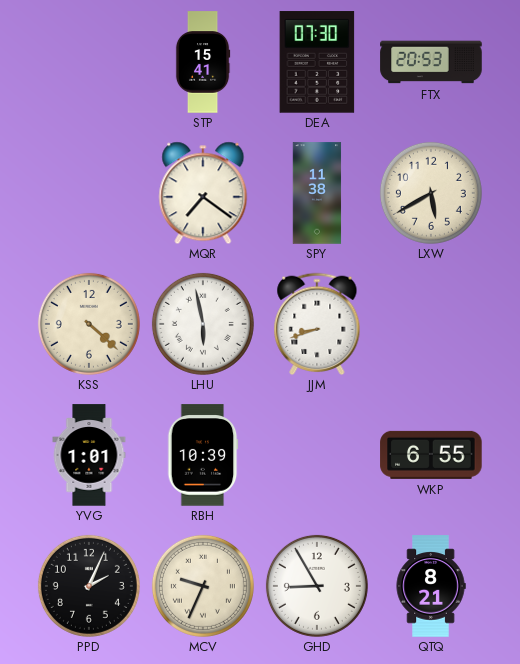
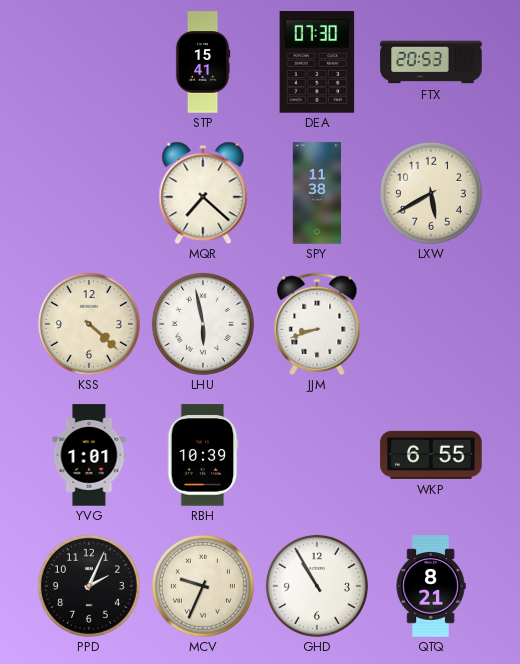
MQR: 7:21 -> 7:22
GHD: 8:55 -> 10:55
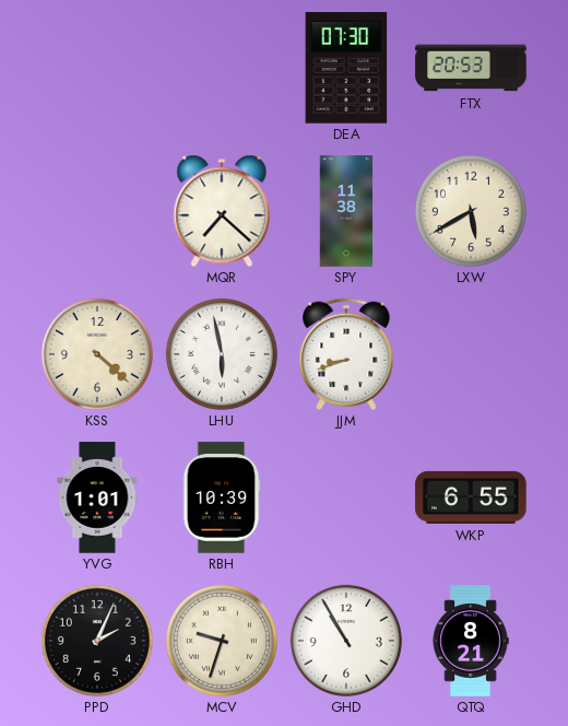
STP: 15:41 -> none
MCV: 9:34 -> 9:33
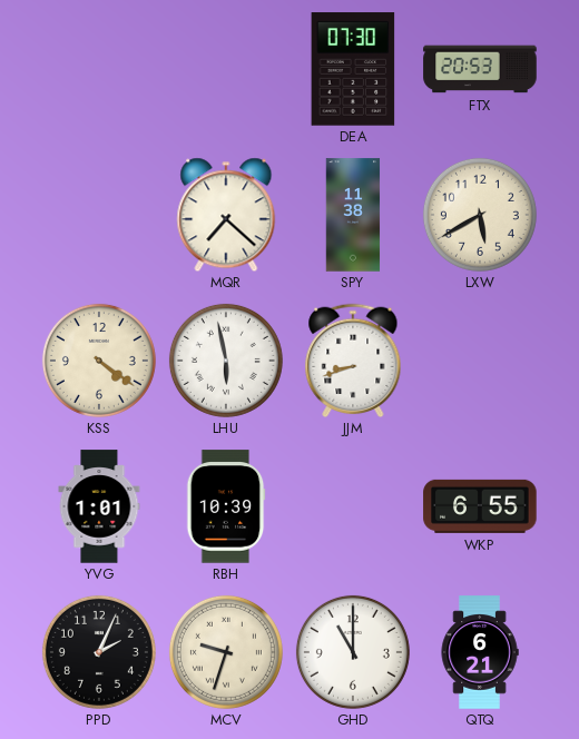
KSS: 4:22 -> 4:21
GHD: 10:55 -> 11:00
QTQ: 8:21 -> 6:21
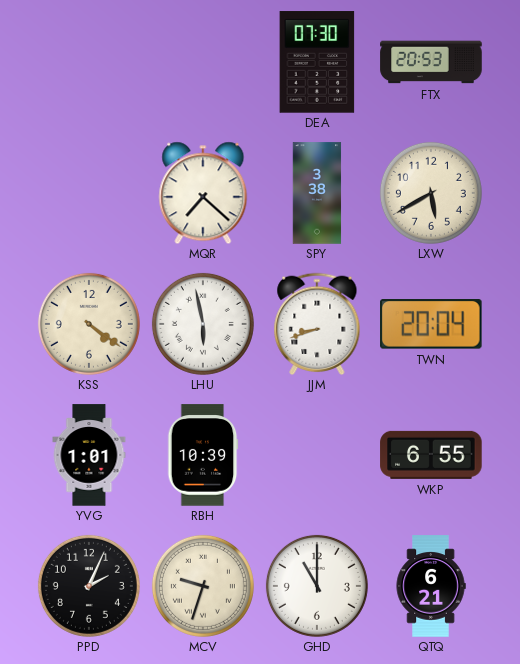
SPY: 11:38 -> 3:38
TWN: none -> 20:04
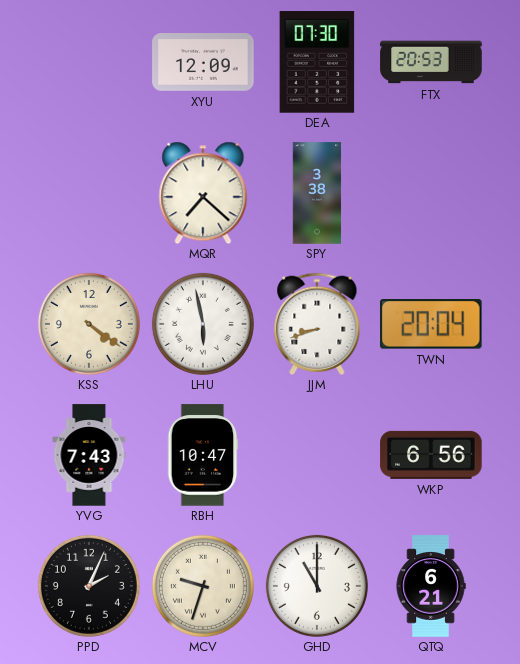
XYU: none -> 12:09
LXW: 5:40 -> none
YVG: 1:01 -> 7:43
RBH: 10:39 -> 10:47
WKP: 6:55 -> 6:56
